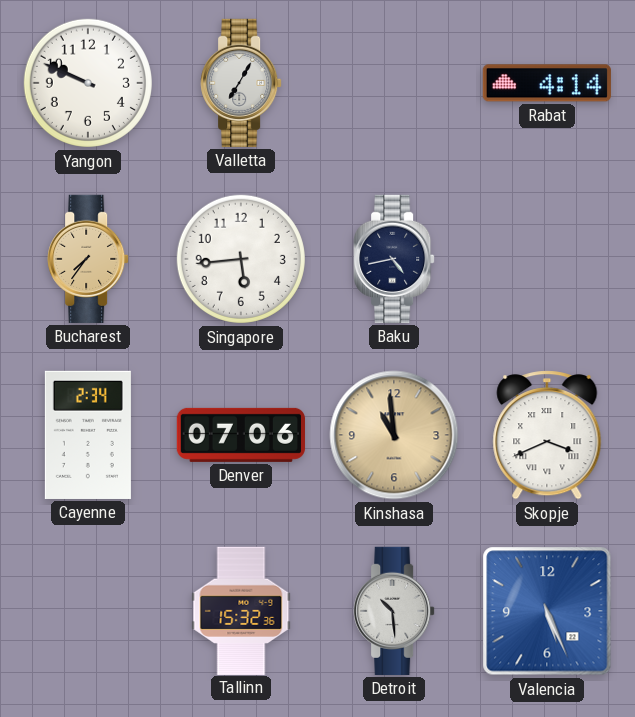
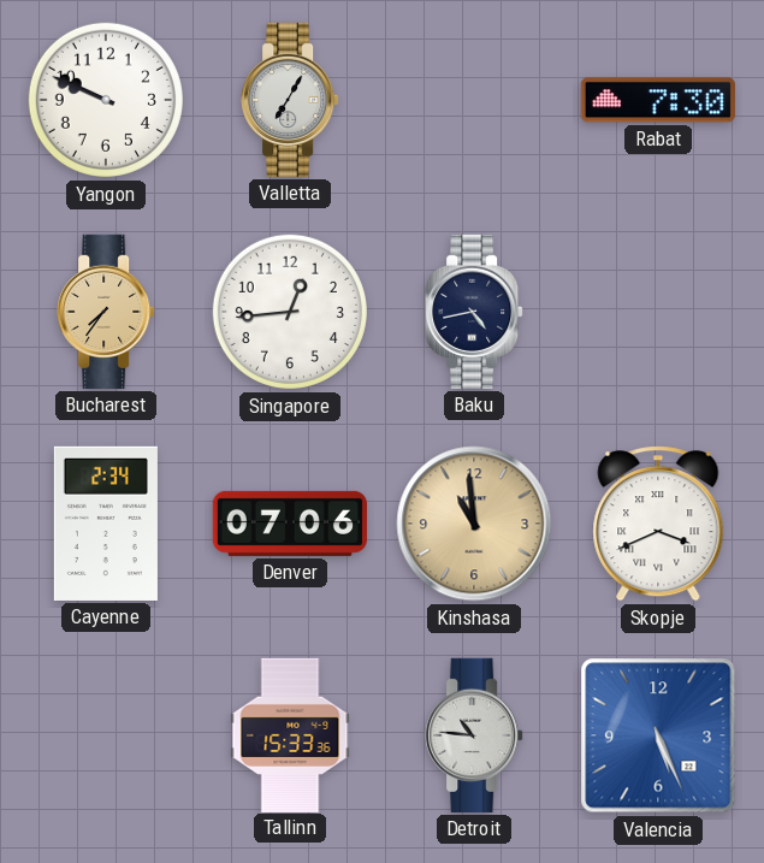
Rabat: 4:14 -> 7:30
Singapore: 5:44 -> 12:44
Tallinn: 15:32 -> 15:33
Detroit: 10:29 -> 10:46
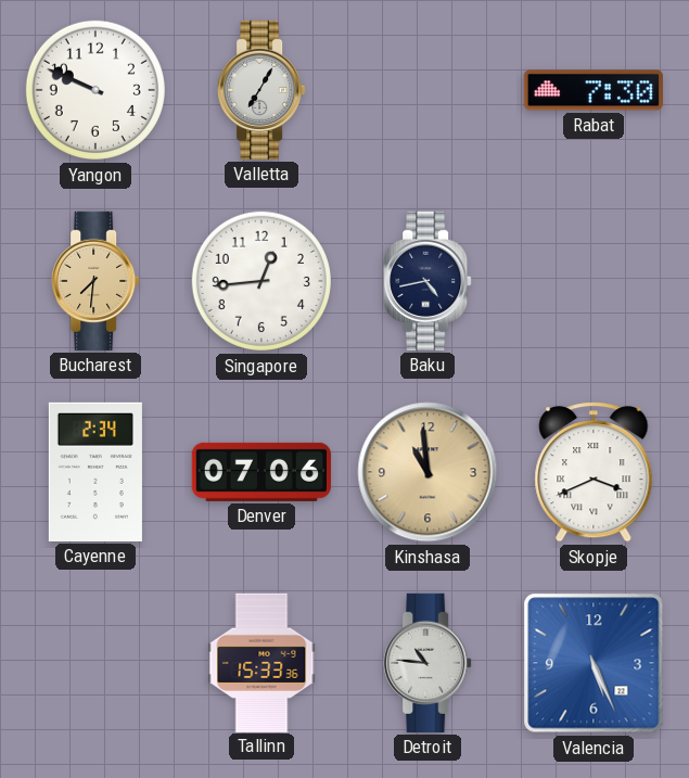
Bucharest: 7:36 -> 7:31
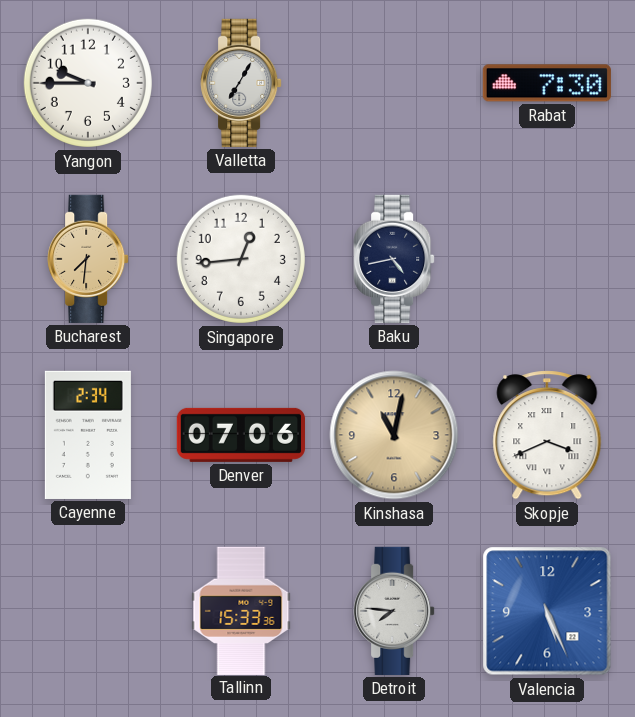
Yangon: 9:49 -> 9:45
Kinshasa: 10:59 -> 11:02
Detroit: 10:46 -> 7:46
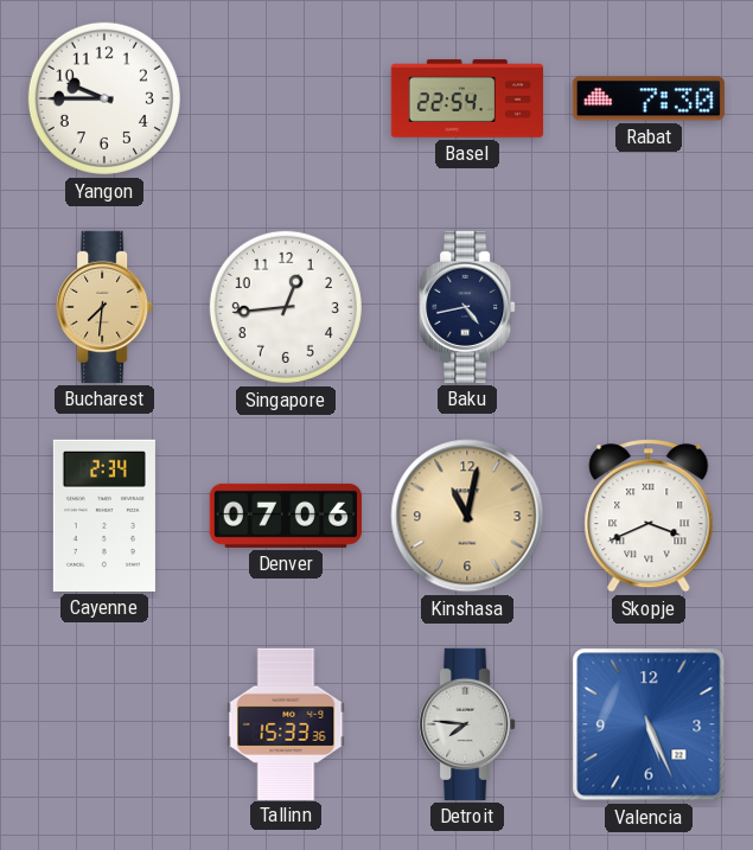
Valletta: 7:05 -> none
Basel: none -> 22:54
